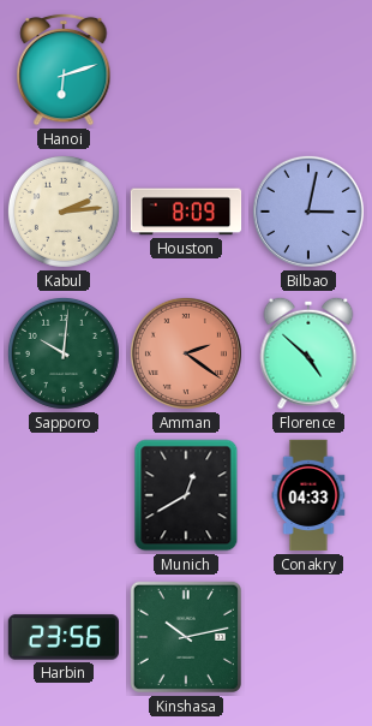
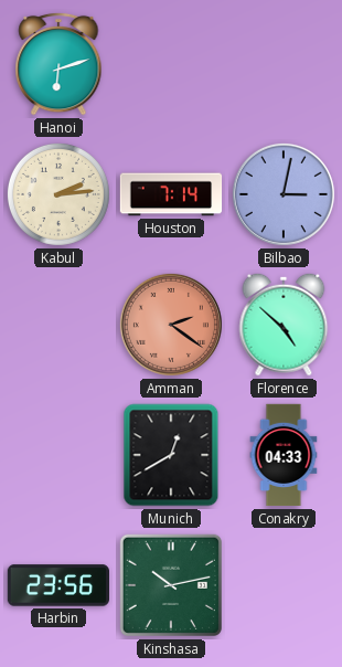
Houston: 8:09 -> 7:14
Sapporo: 10:01 -> none
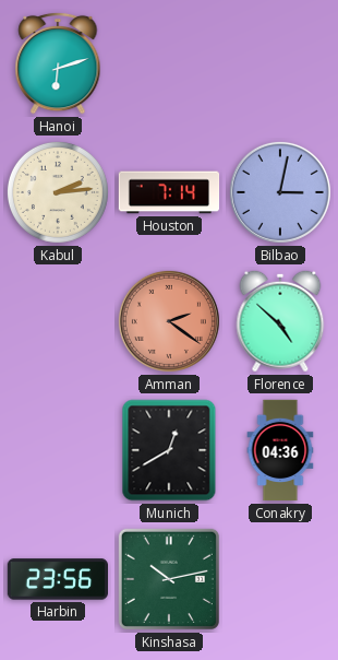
Conakry: 04:33 -> 04:36
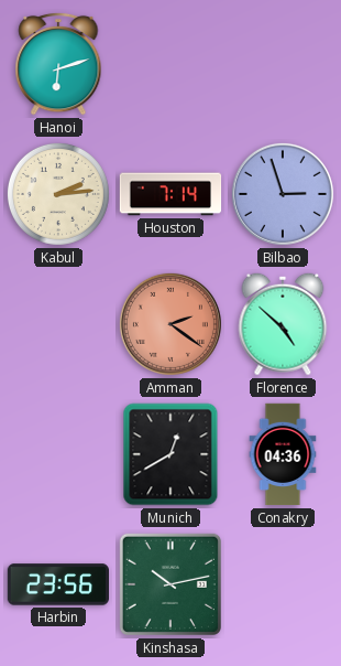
Bilbao: 3:02 -> 2:57
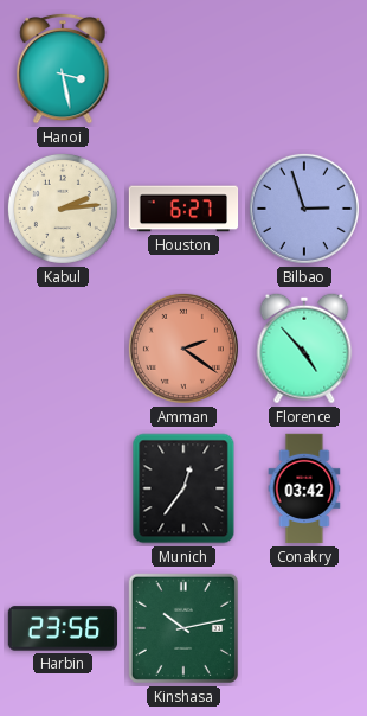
Hanoi: 6:12 -> 3:28
Houston: 7:14 -> 6:27
Florence: 4:52 -> 4:53
Munich: 12:40 -> 12:36
Conakry: 04:36 -> 03:42
